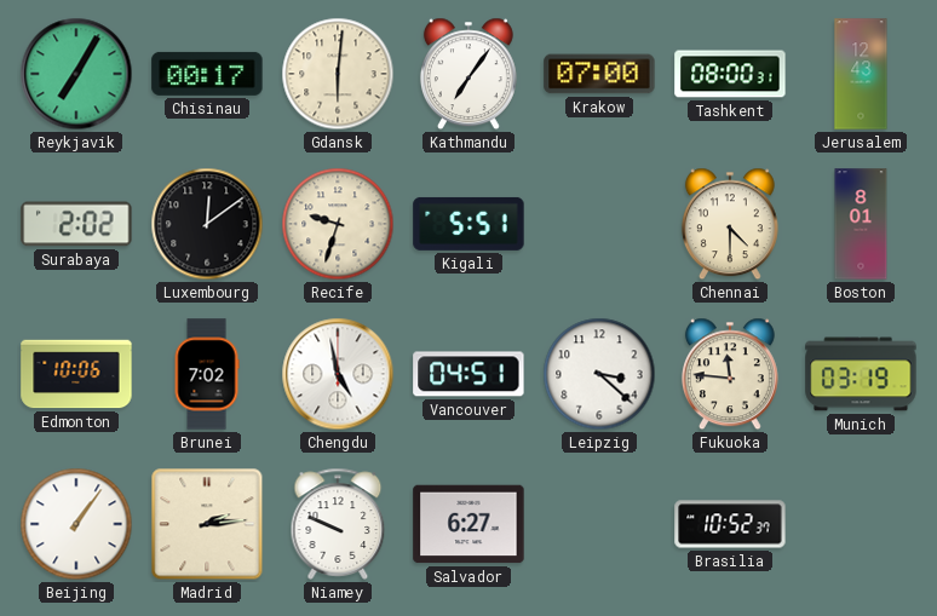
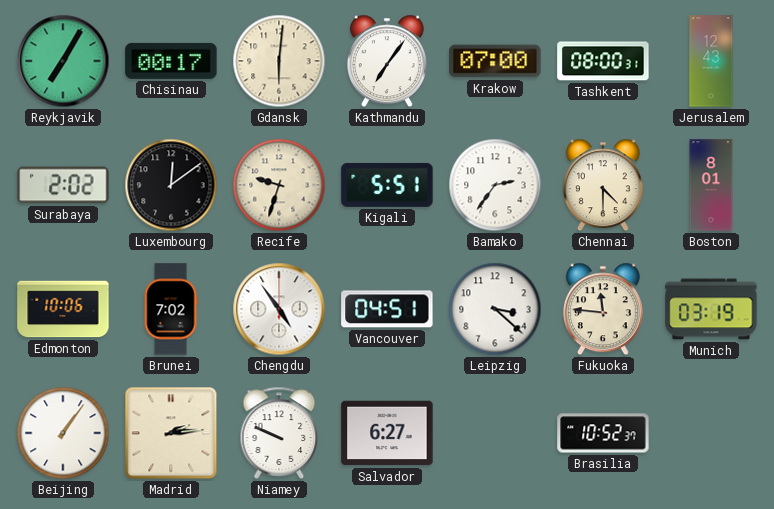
Bamako: none -> 2:36
Chengdu: 4:58 -> 4:54
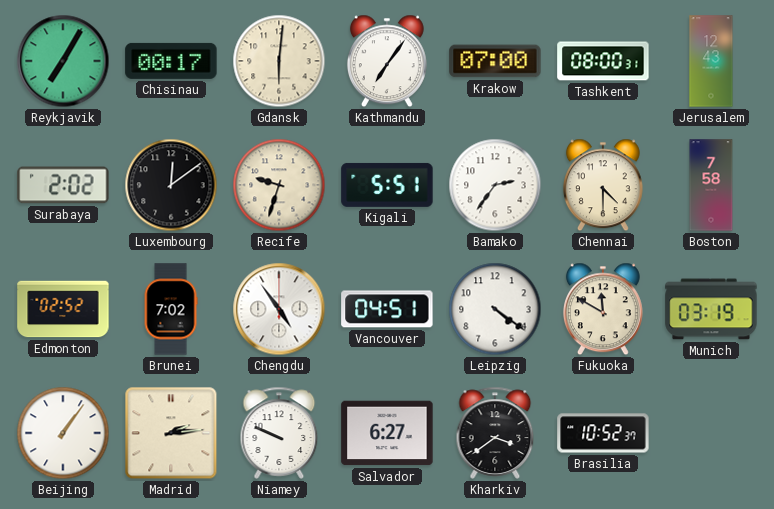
Boston: 8:01 -> 7:58
Edmonton: 10:06 -> 02:52
Leipzig: 3:22 -> 4:21
Fukuoka: 11:46 -> 11:50
Kharkiv: none -> 3:39
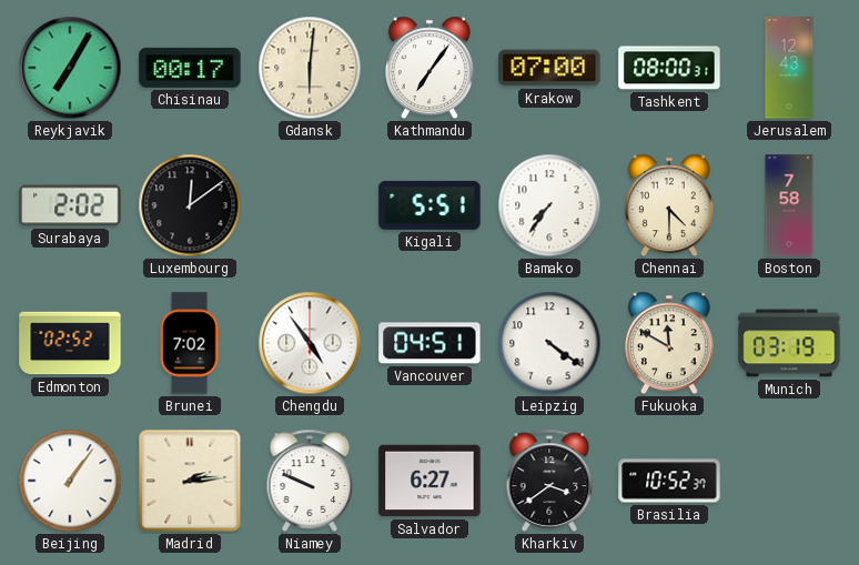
Recife: 9:33 -> none
Bamako: 2:36 -> 7:36
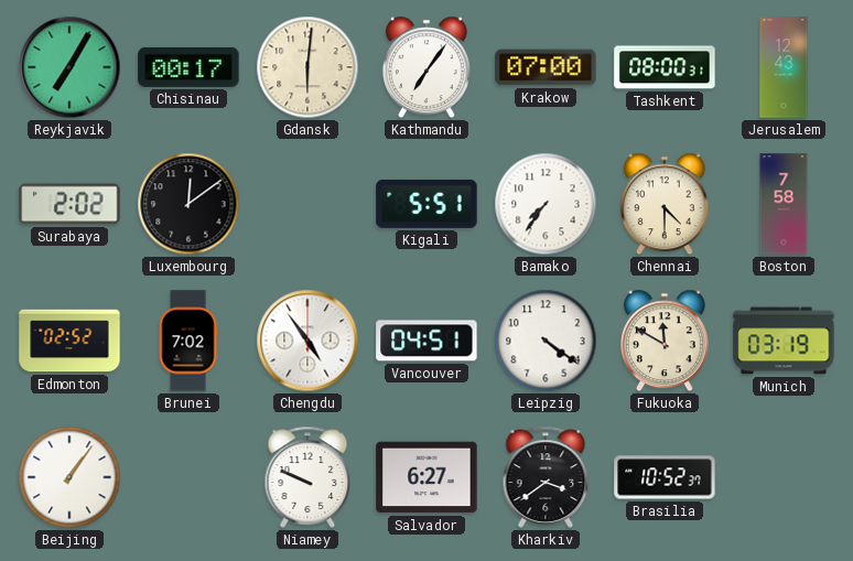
Madrid: 2:14 -> none
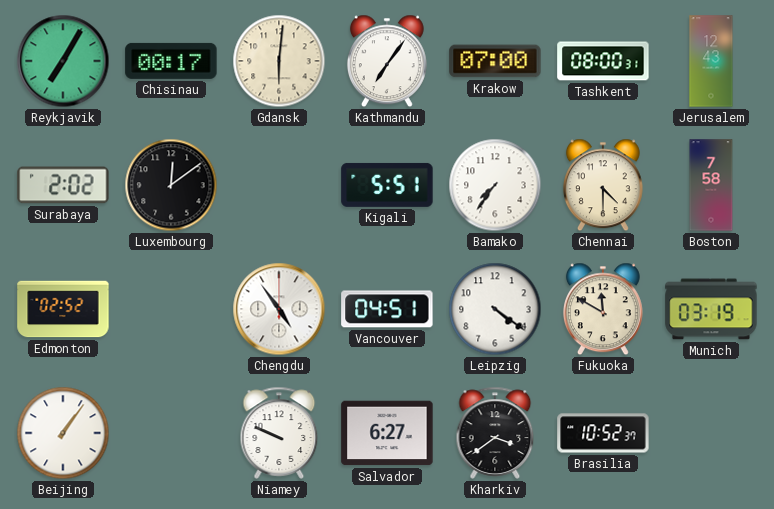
Brunei: 7:02 -> none
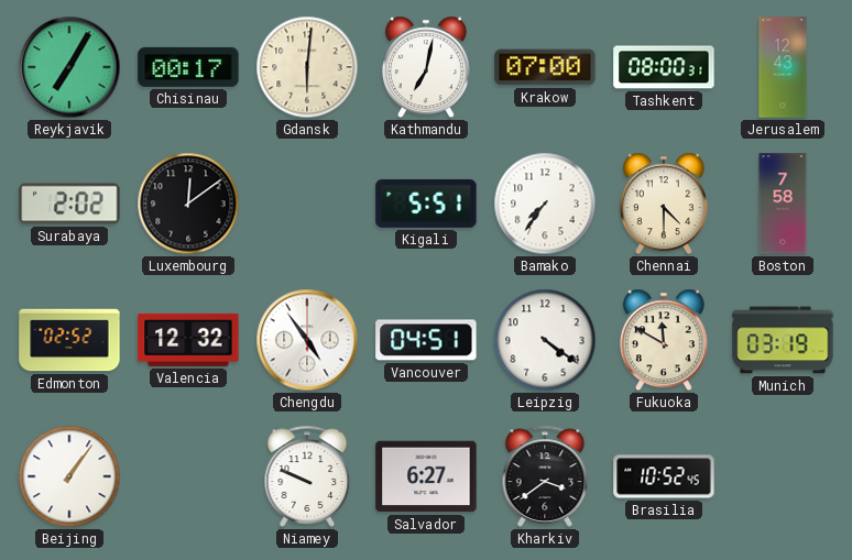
Kathmandu: 7:06 -> 7:02
Valencia: none -> 12:32
Brasilia: 10:52:37 -> 10:52:45
